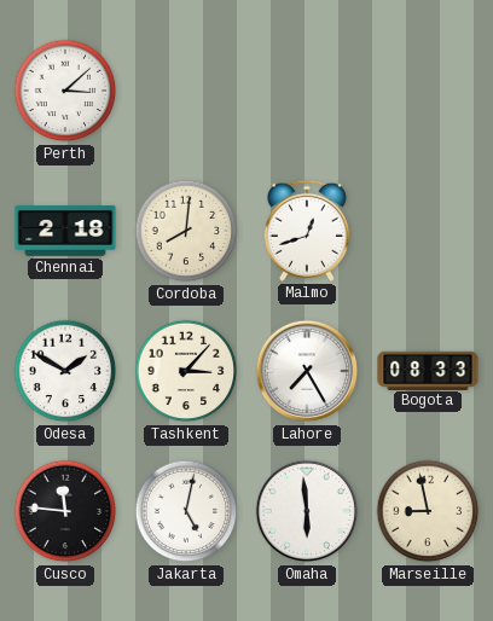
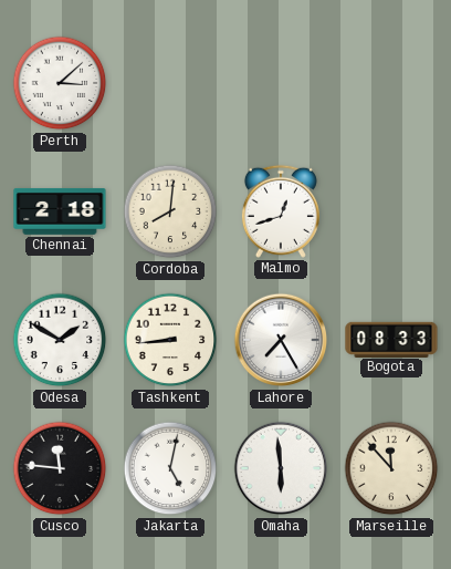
Tashkent: 3:07 -> 8:44
Marseille: 8:58 -> 11:53
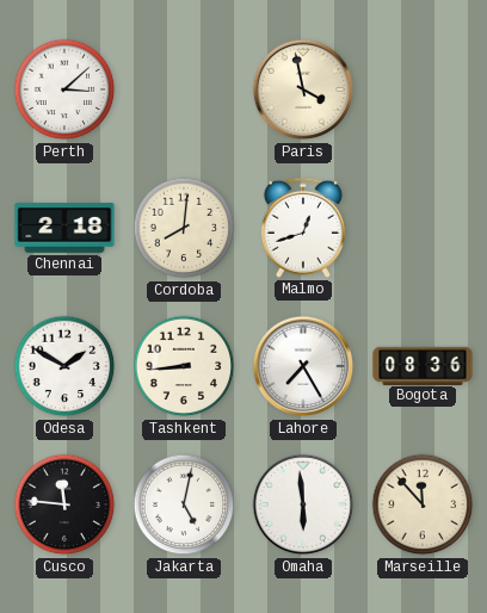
Paris: none -> 3:58
Bogota: 08:33 -> 08:36
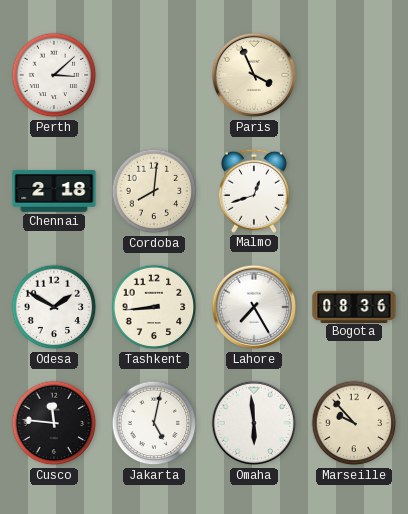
Paris: 3:58 -> 3:56
Marseille: 11:53 -> 9:53
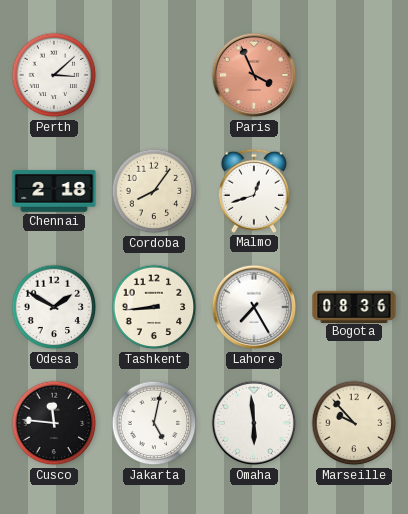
Paris dial: cream -> salmon
Cordoba: 8:01 -> 8:06
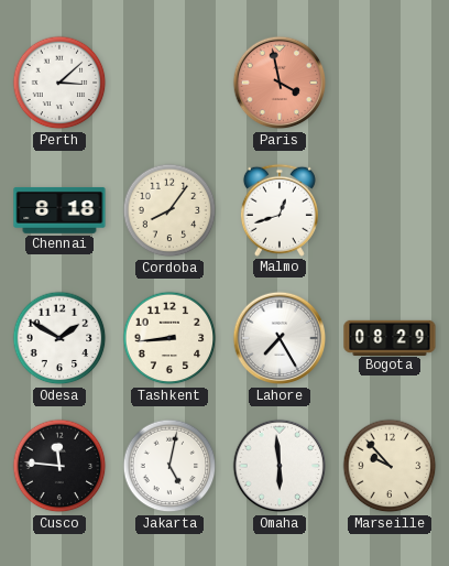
Paris: 3:56 -> 3:58
Chennai: 2:18 -> 8:18
Bogota: 08:36 -> 08:29
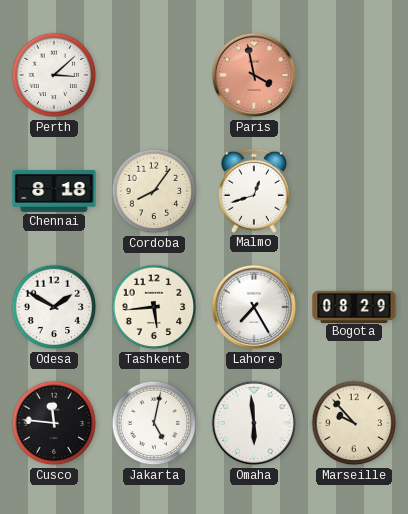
Tashkent: 8:44 -> 5:44
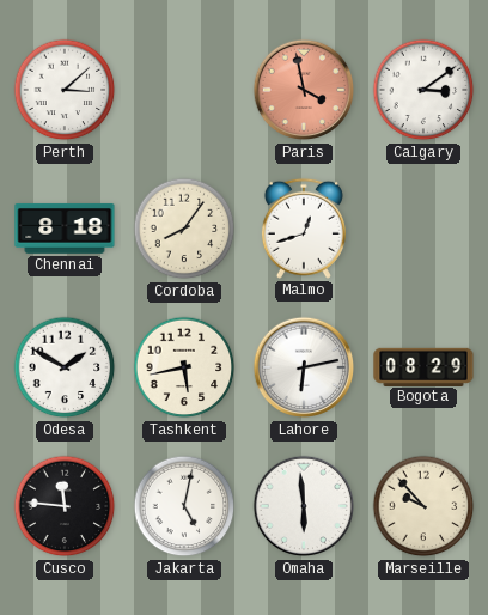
Calgary: none -> 3:09
Tashkent: 5:44 -> 5:43
Lahore: 7:25 -> 6:13
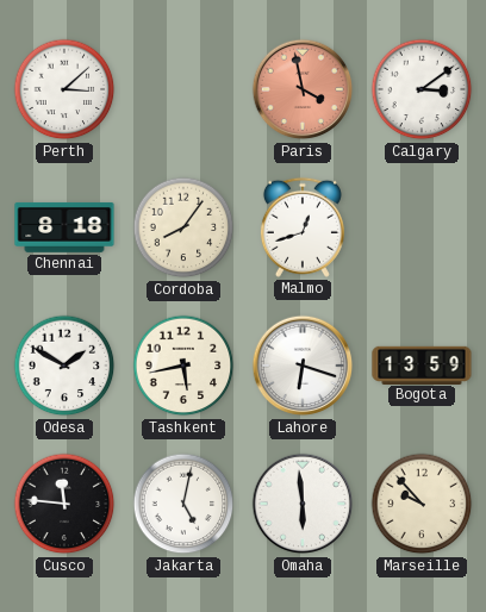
Lahore: 6:13 -> 6:18
Bogota: 08:29 -> 13:59
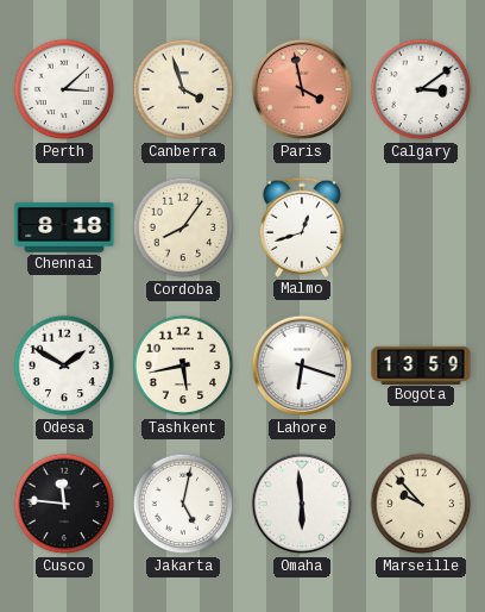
Canberra: none -> 3:57
